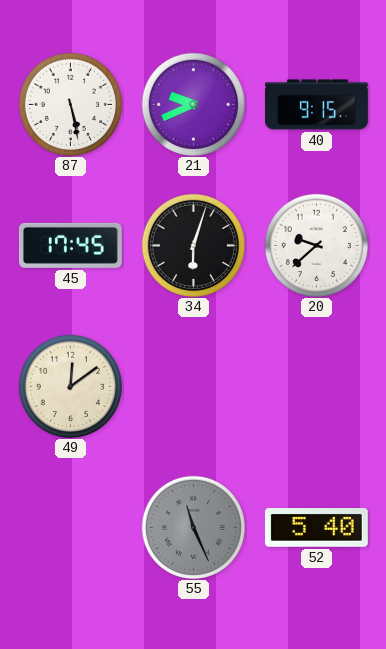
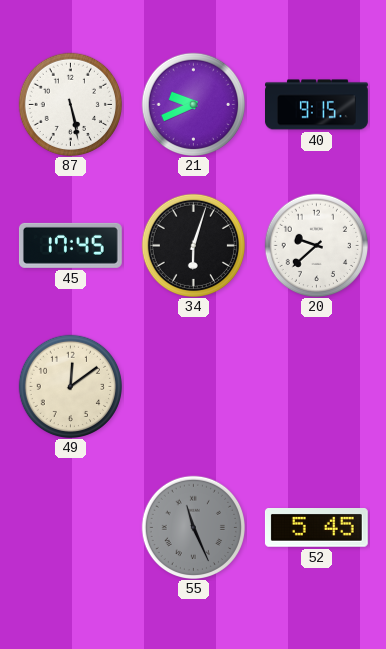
52: 5:40 -> 5:45
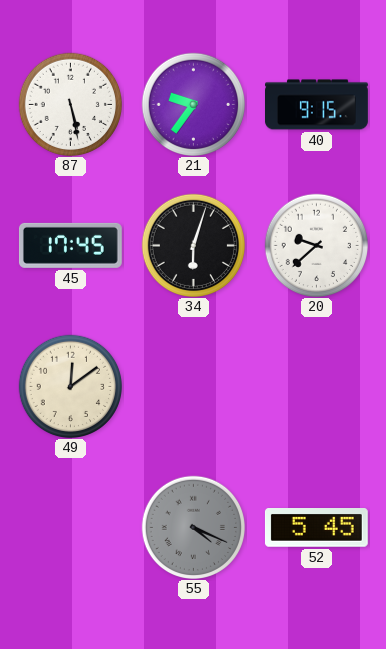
21: 9:41 -> 9:36
55: 11:26 -> 4:19
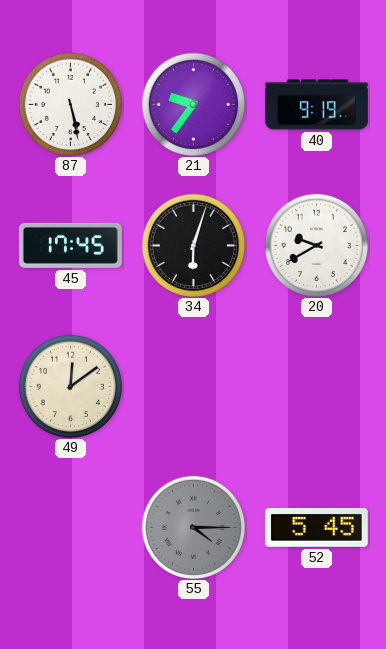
40: 9:15 -> 9:19
20: 9:38 -> 9:40
55: 4:19 -> 4:15
